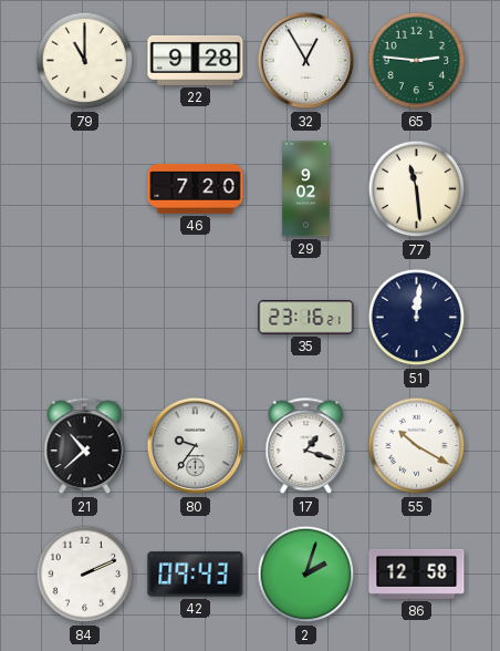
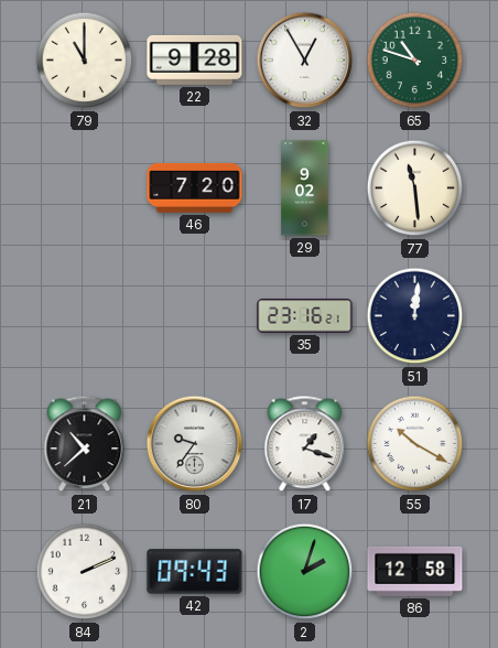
65: 2:46 -> 10:48
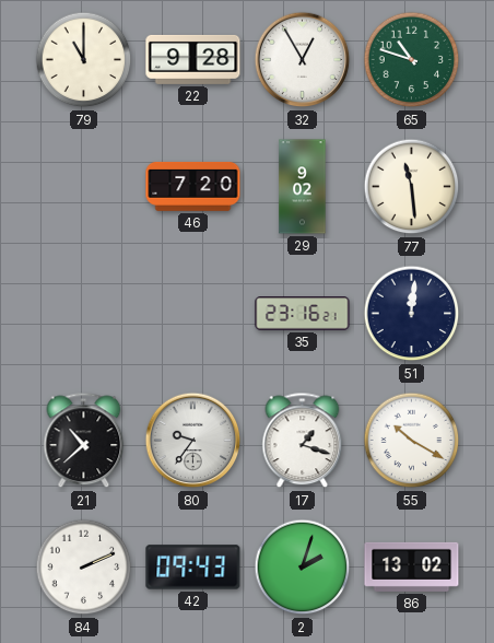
86: 12:58 -> 13:02
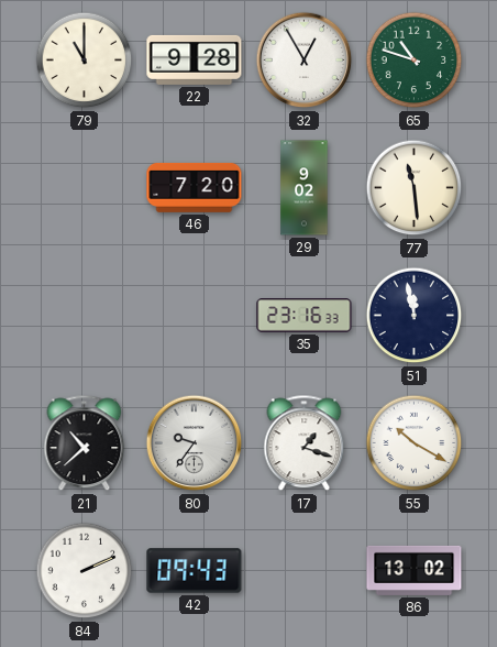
35: 23:16:21 -> 23:16:33
51: 12:01 -> 11:58
2: 2:03 -> none
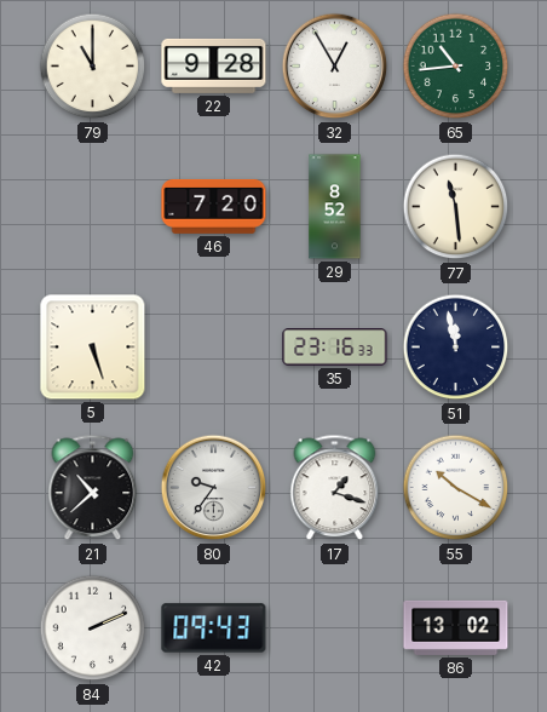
65: 10:48 -> 10:44
29: 9:02 -> 8:52
5: none -> 5:27
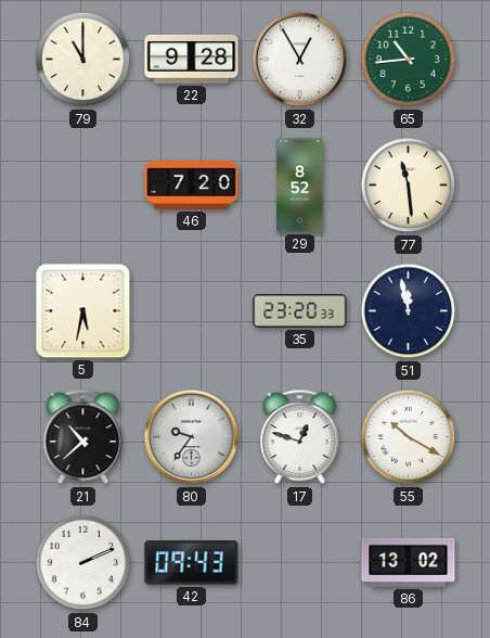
5: 5:27 -> 5:32
35: 23:16 -> 23:20
17: 1:18 -> 12:48
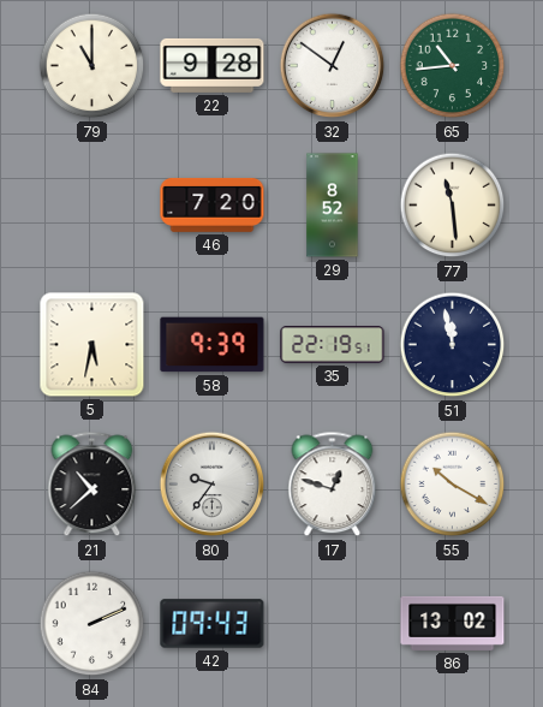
32: 12:55 -> 12:51
58: none -> 9:39
35: 23:20 -> 22:19
